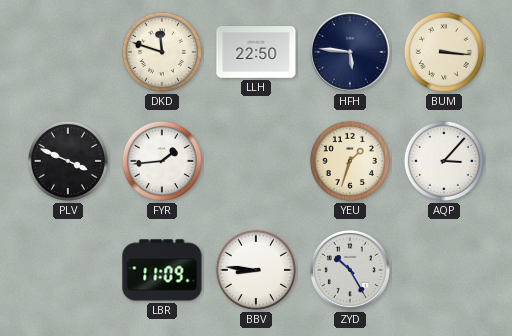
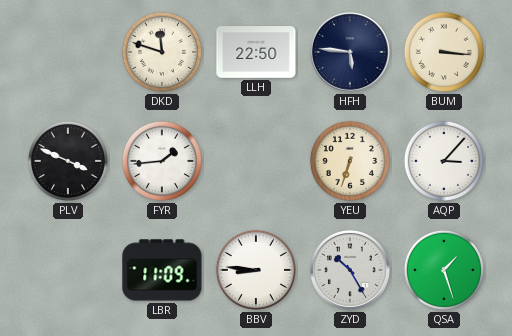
YEU: 1:33 -> 6:33
QSA: none -> 1:27
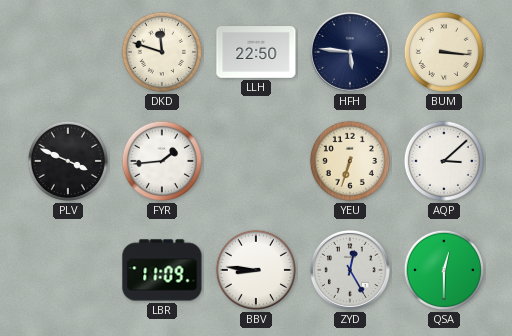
AQP: 3:07 -> 3:08
ZYD: 10:25 -> 12:25
QSA: 1:27 -> 12:30
